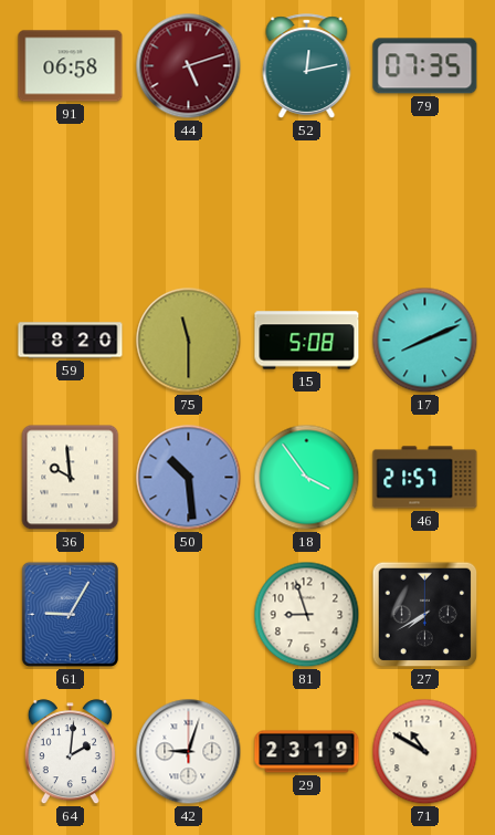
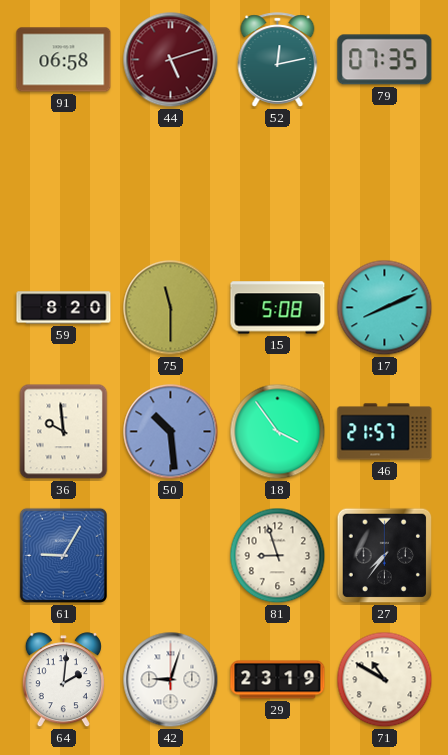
27: 7:40 -> 7:36
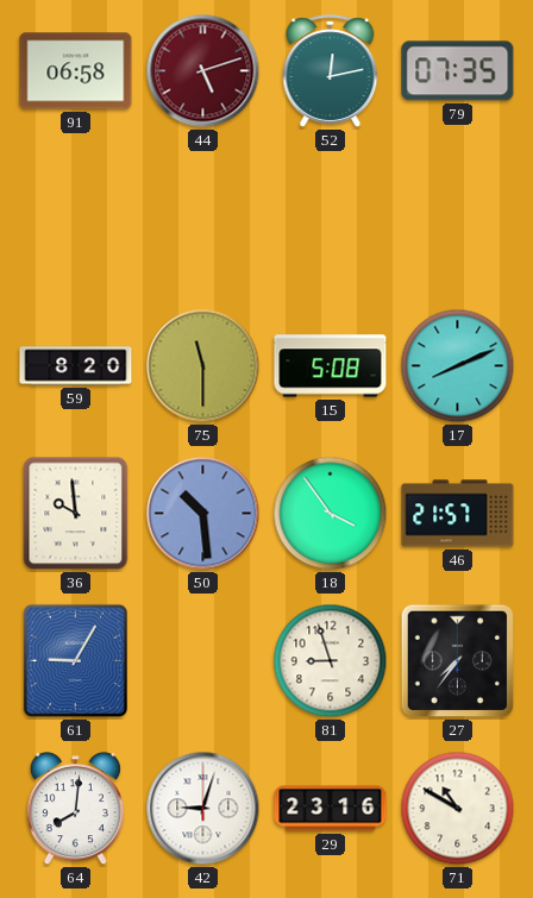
64: 2:01 -> 8:01
29: 23:19 -> 23:16
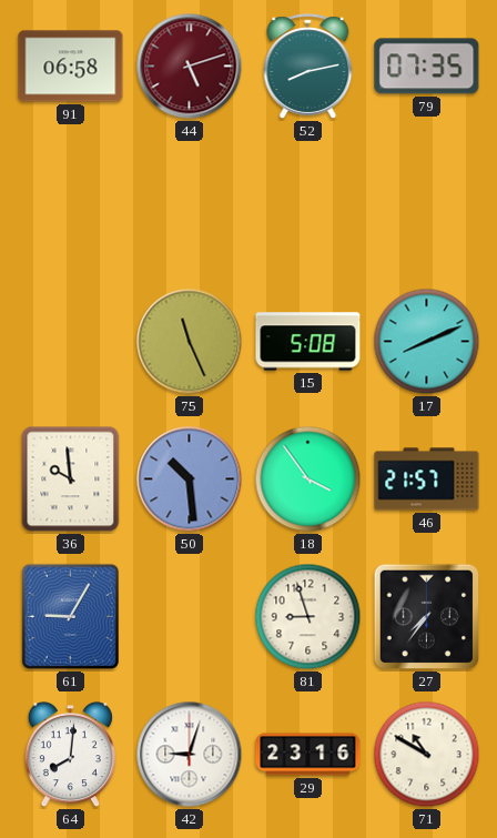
52: 12:13 -> 8:13
59: 8:20 -> none
75: 11:30 -> 11:26
